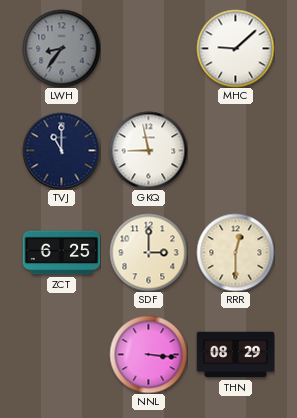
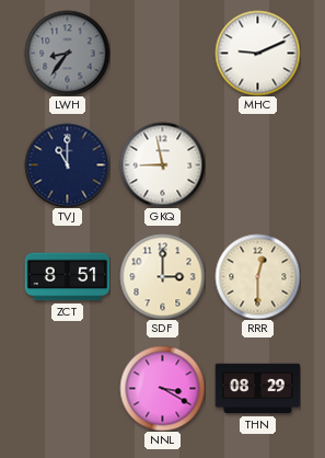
MHC: 9:08 -> 9:11
ZCT: 6:25 -> 8:51
NNL: 3:16 -> 3:20
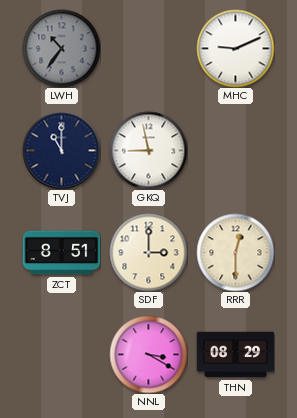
LWH: 8:36 -> 10:36
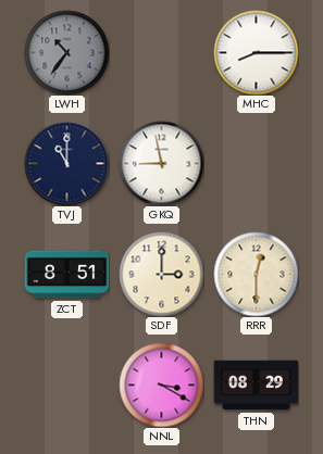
MHC: 9:11 -> 8:15
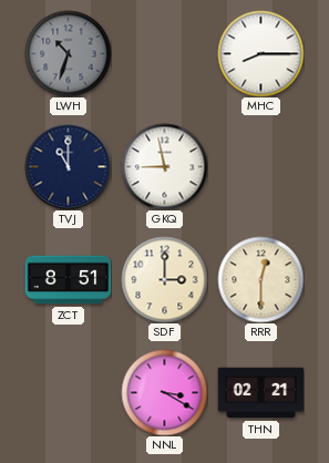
LWH: 10:36 -> 10:33
THN: 08:29 -> 02:21
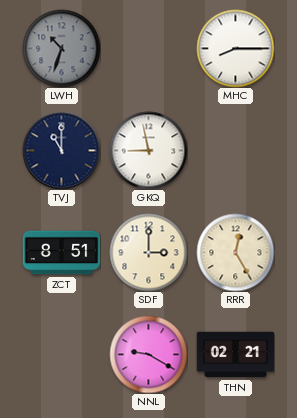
RRR: 12:30 -> 12:25
NNL: 3:20 -> 9:20
